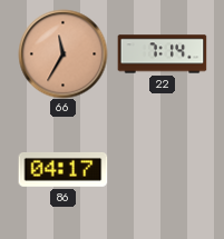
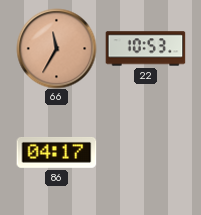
22: 7:14 -> 10:53
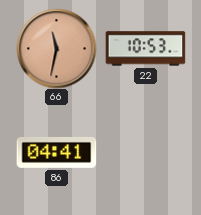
66: 11:35 -> 11:32
86: 04:17 -> 04:41
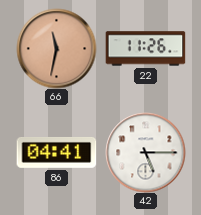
22: 10:53 -> 11:26
42: none -> 5:15
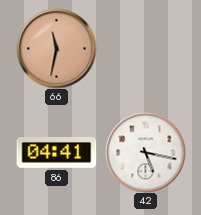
22: 11:26 -> none
42: 5:15 -> 5:17
